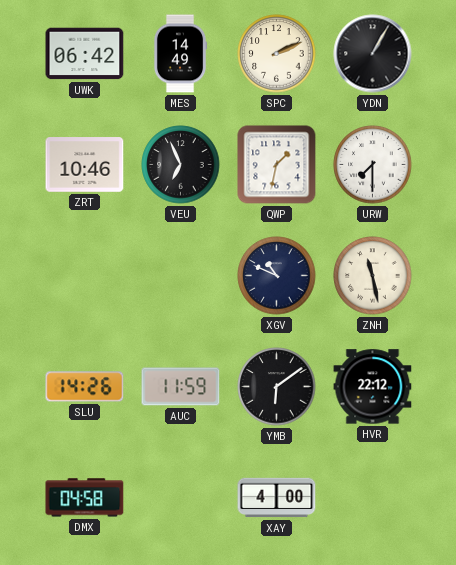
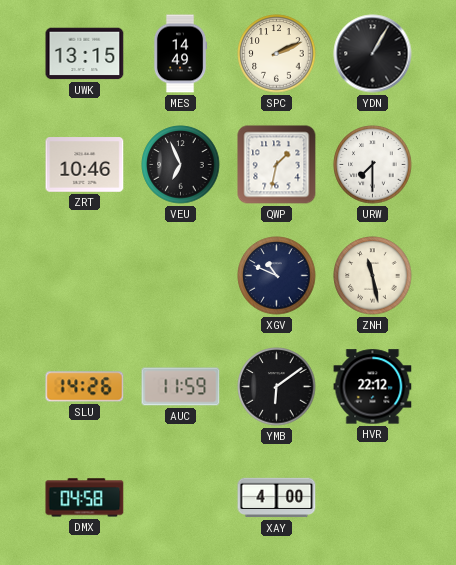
UWK: 06:42 -> 13:15
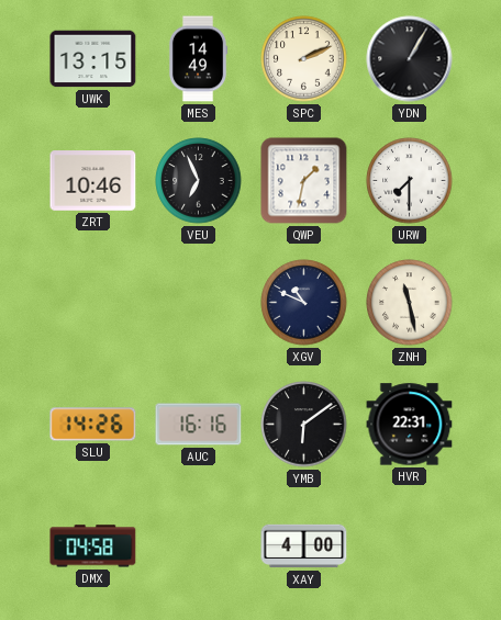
AUC: 11:59 -> 16:16
HVR: 22:12 -> 22:31
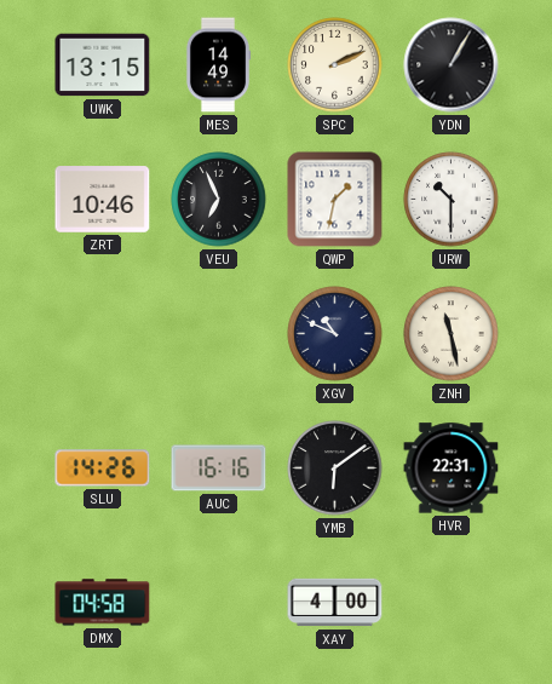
URW: 7:30 -> 10:30
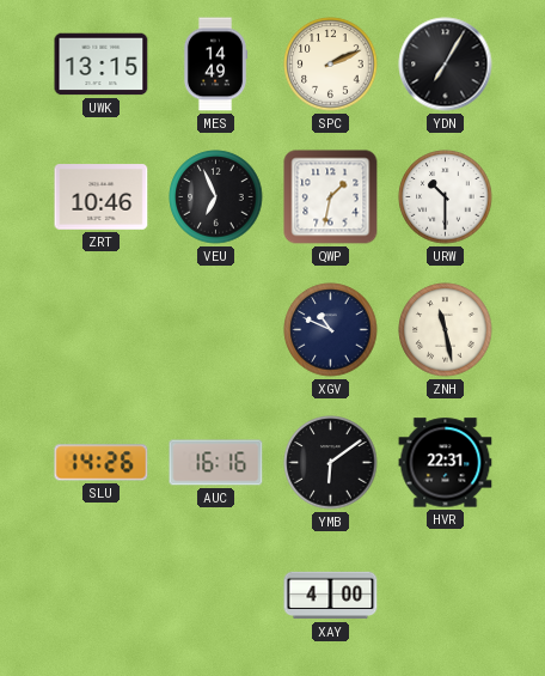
YDN: 1:05 -> 7:05
DMX: 04:58 -> none
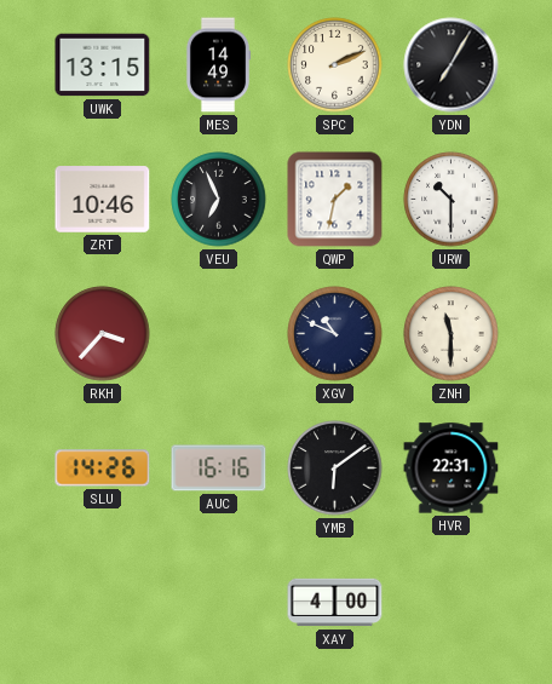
RKH: none -> 3:37
ZNH: 11:28 -> 11:30
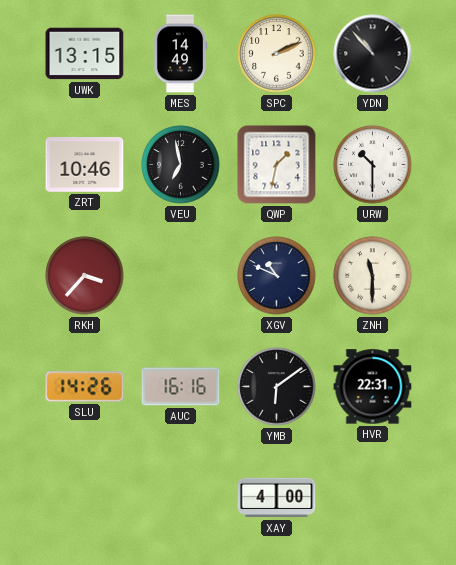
YDN: 7:05 -> 10:53
VEU: 6:56 -> 6:58
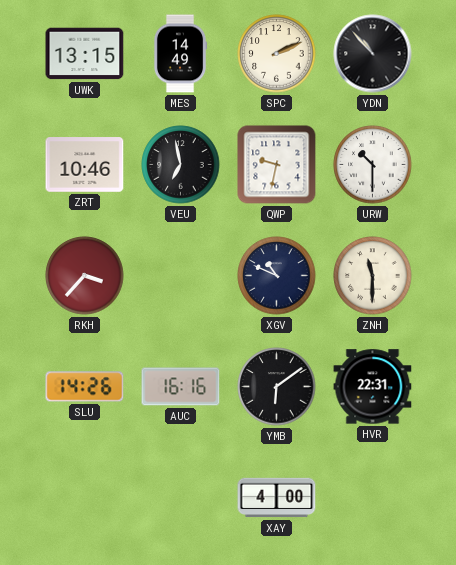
QWP: 1:32 -> 9:32
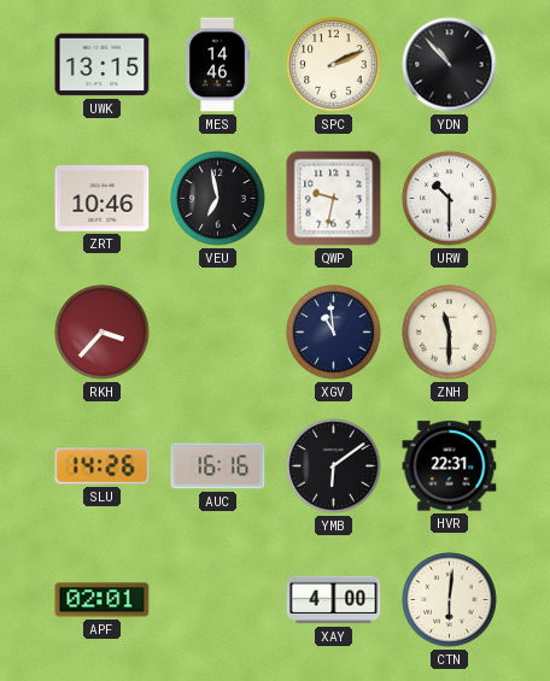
MES: 14:49 -> 14:46
XGV: 10:49 -> 10:59
APF: none -> 02:01
CTN: none -> 6:01
